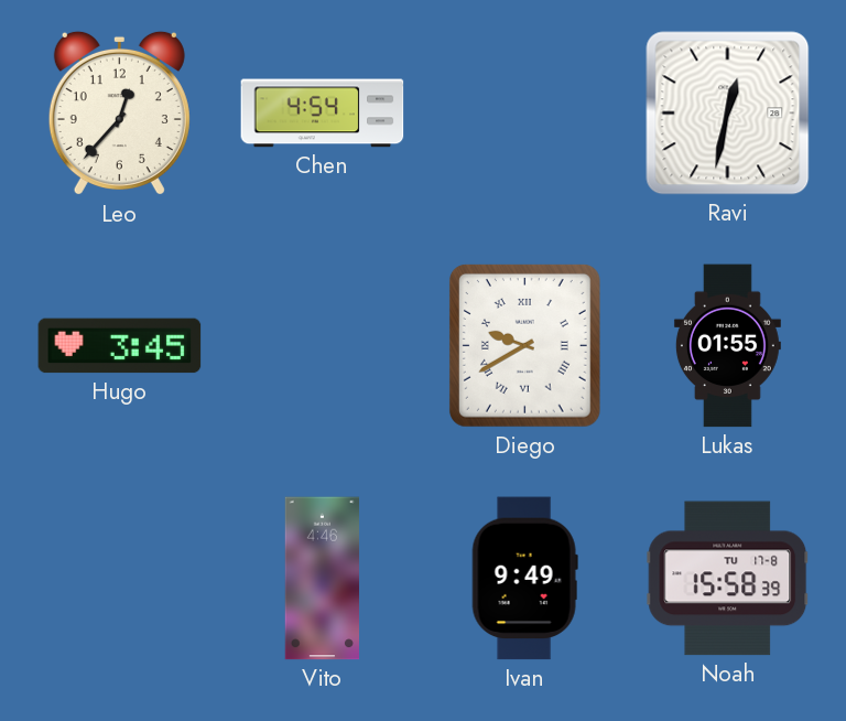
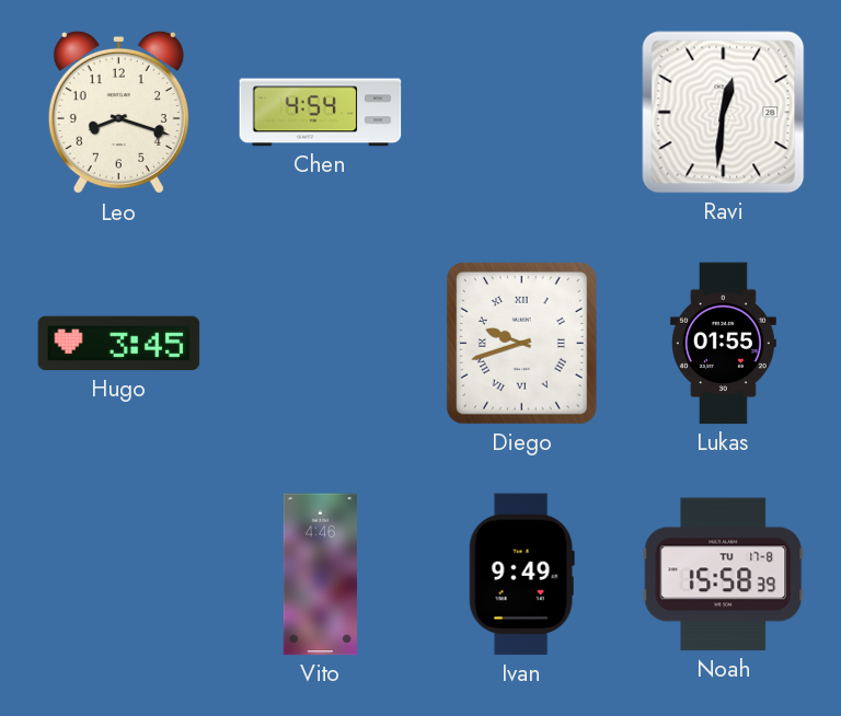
Leo: 12:37 -> 8:18
Ravi: 12:32 -> 12:31
Diego: 9:40 -> 9:42
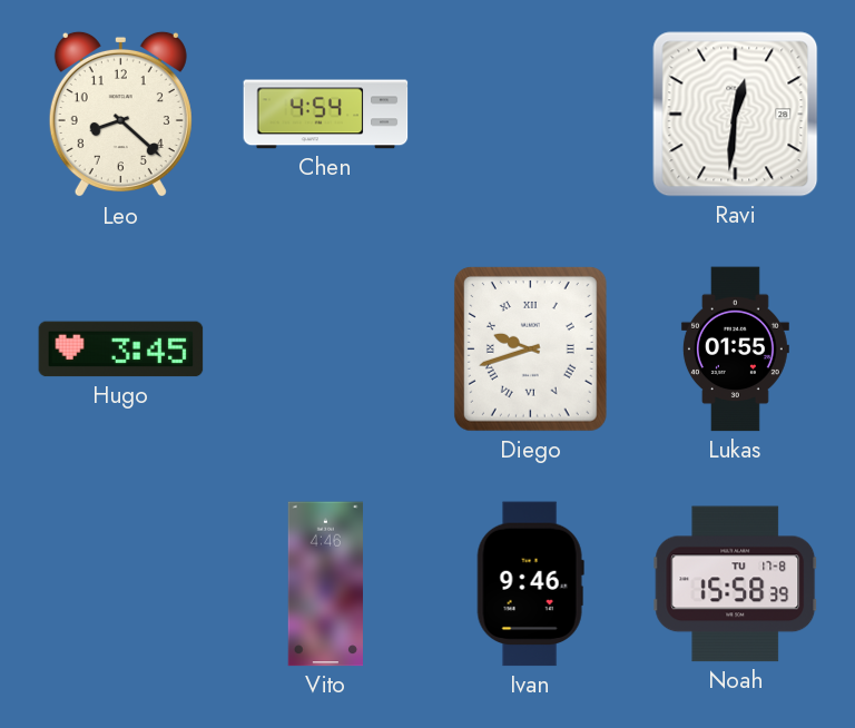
Leo: 8:18 -> 8:22
Ivan: 9:49 -> 9:46
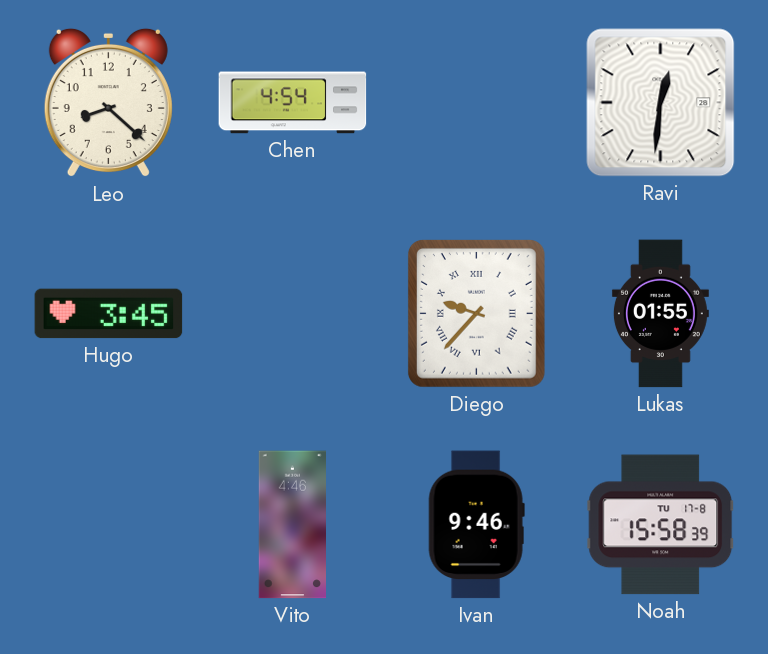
Diego: 9:42 -> 9:37
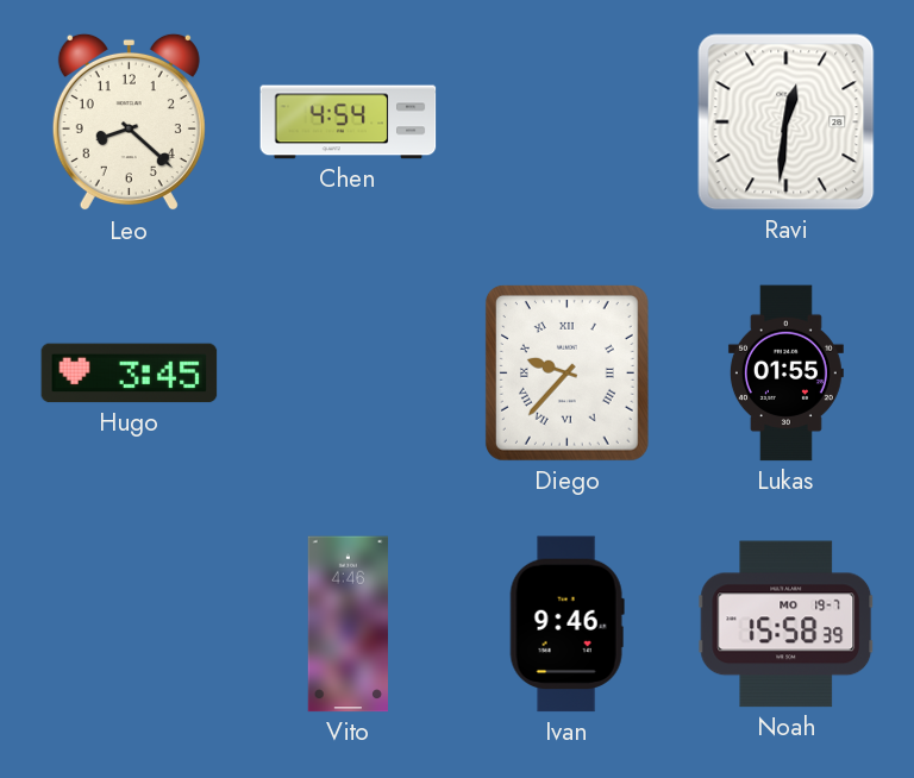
Noah date: TU 17-8 -> MO 19-7
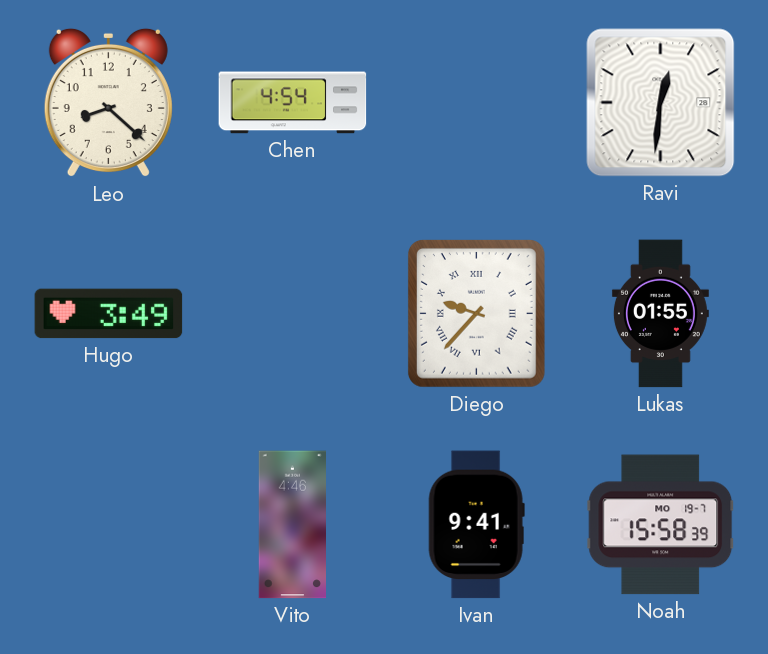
Hugo: 3:45 -> 3:49
Ivan: 9:46 -> 9:41
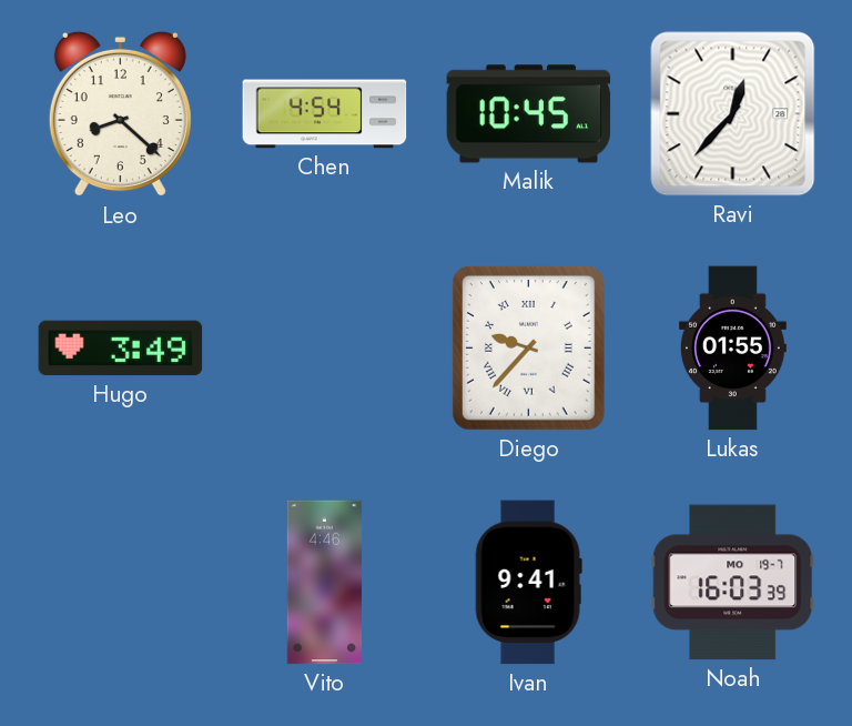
Malik: none -> 10:45
Ravi: 12:31 -> 12:37
Noah: 15:58 -> 16:03
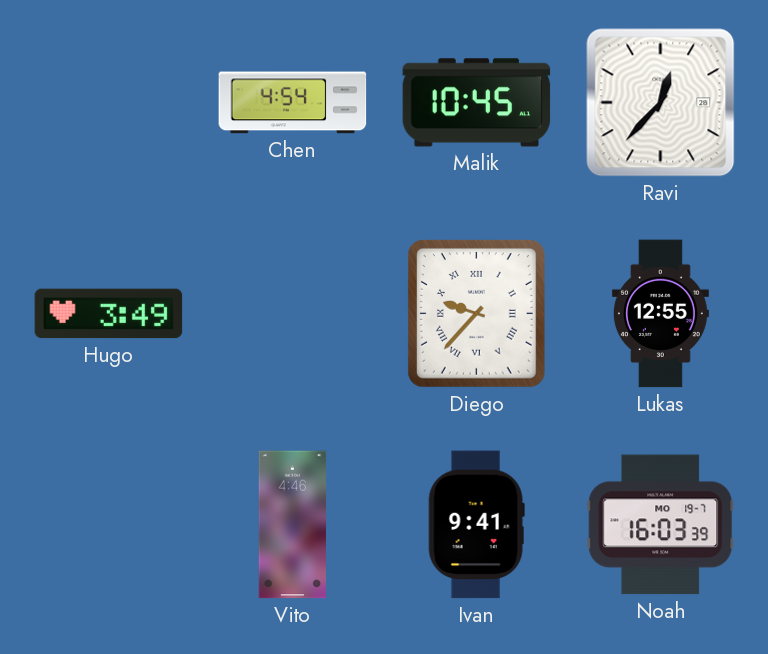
Leo: 8:22 -> none
Lukas: 01:55 -> 12:55
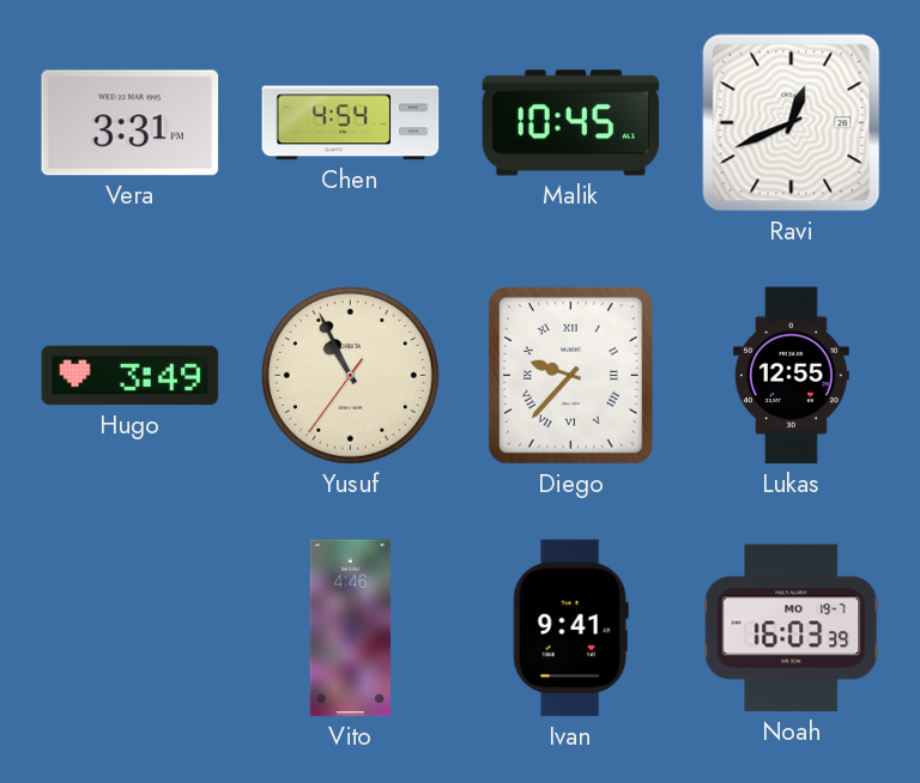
Vera: none -> 3:31
Ravi: 12:37 -> 12:41
Yusuf: none -> 10:55
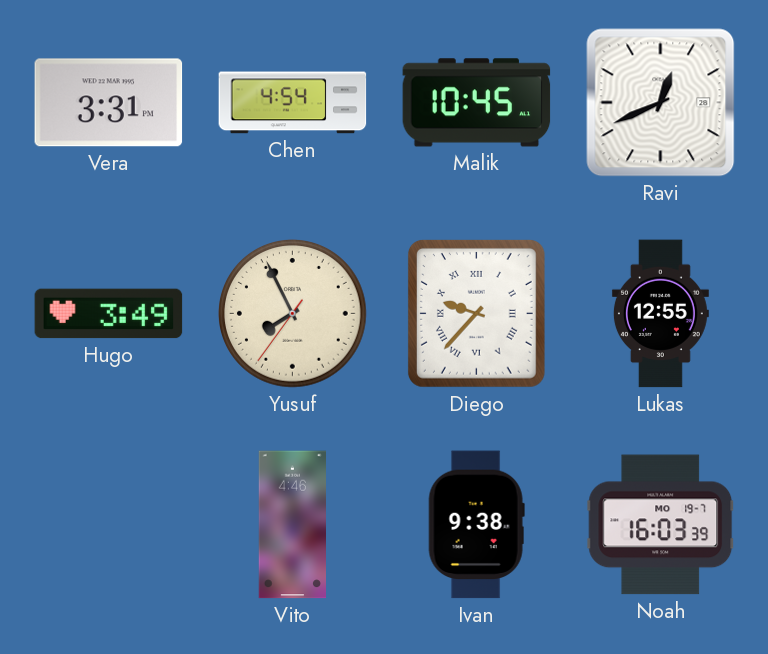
Yusuf: 10:55 -> 7:55
Ivan: 9:41 -> 9:38
